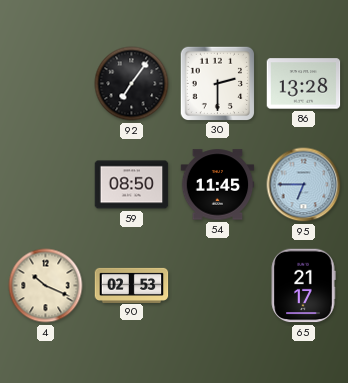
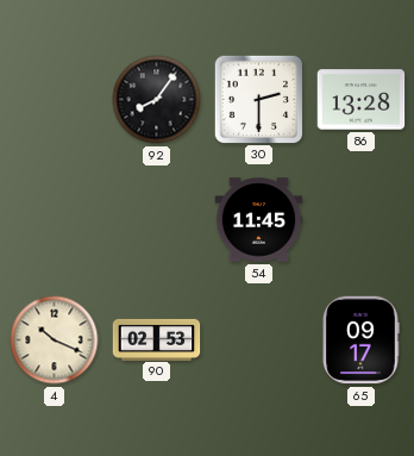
92: 7:06 -> 8:06
59: 08:50 -> none
95: 6:45 -> none
65: 21:17 -> 09:17
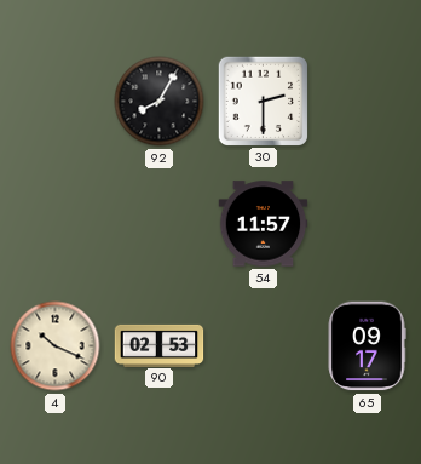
92: 8:06 -> 8:05
86: 13:28 -> none
54: 11:45 -> 11:57
